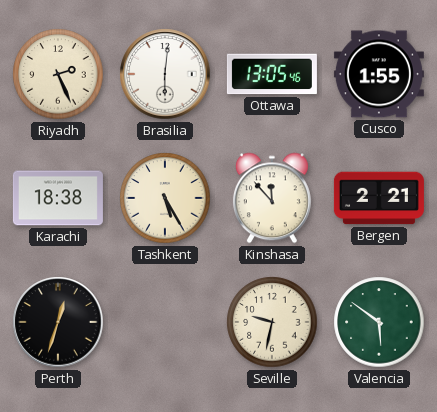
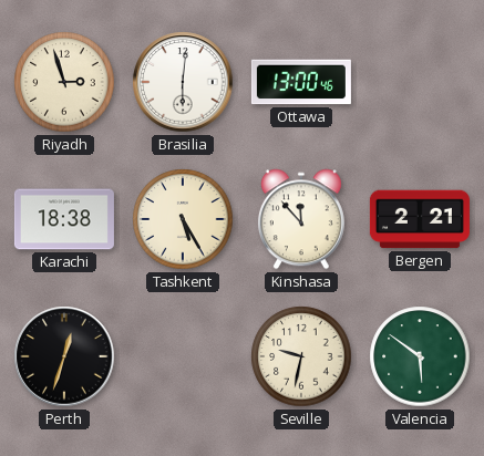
Riyadh: 2:26 -> 2:57
Ottawa: 13:05 -> 13:00
Cusco: 1:55 -> none
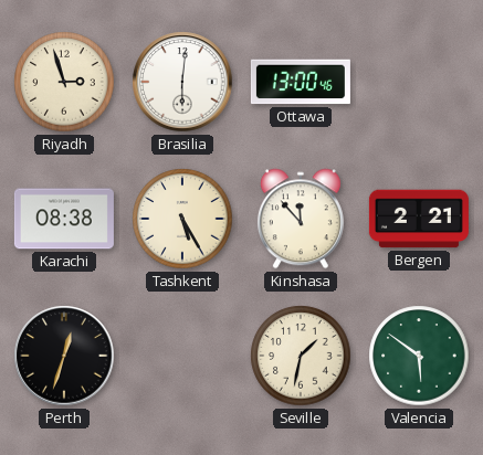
Karachi: 18:38 -> 08:38
Seville: 9:32 -> 1:32
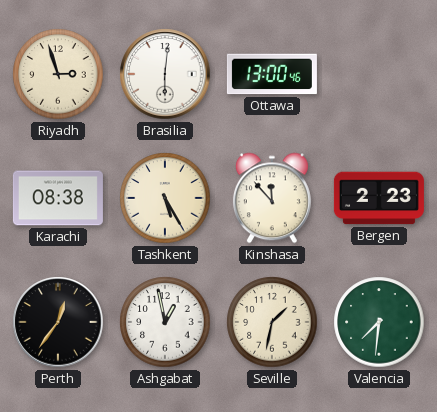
Bergen: 2:21 -> 2:23
Perth: 12:33 -> 12:36
Ashgabat: none -> 12:58
Valencia: 5:51 -> 7:31
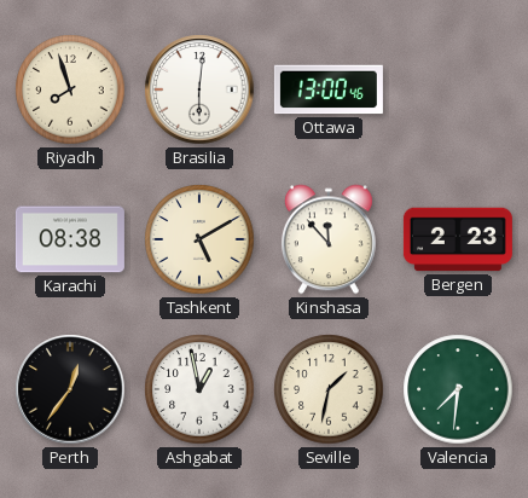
Riyadh: 2:57 -> 7:57
Tashkent: 5:25 -> 5:10
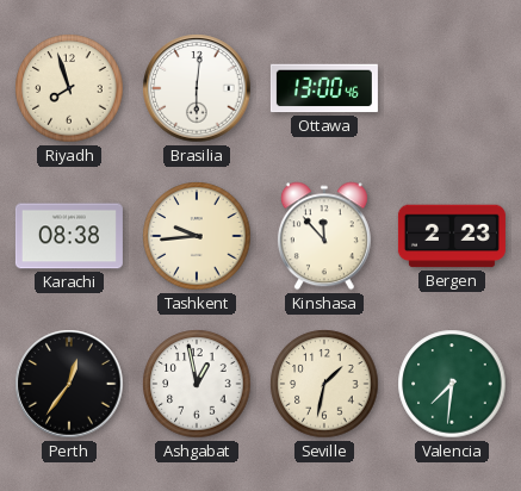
Tashkent: 5:10 -> 9:44
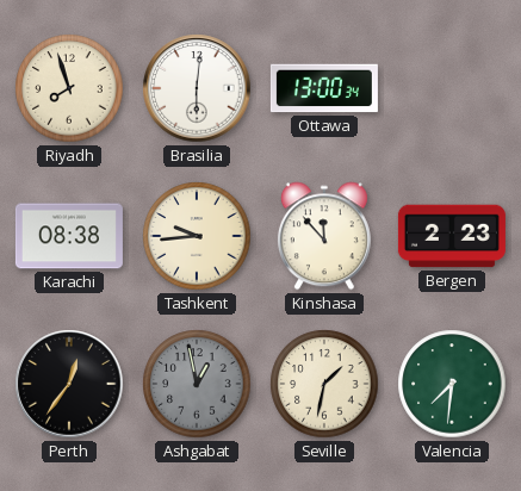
Ottawa: 13:00:46 -> 13:00:34
Ashgabat dial: white -> grey
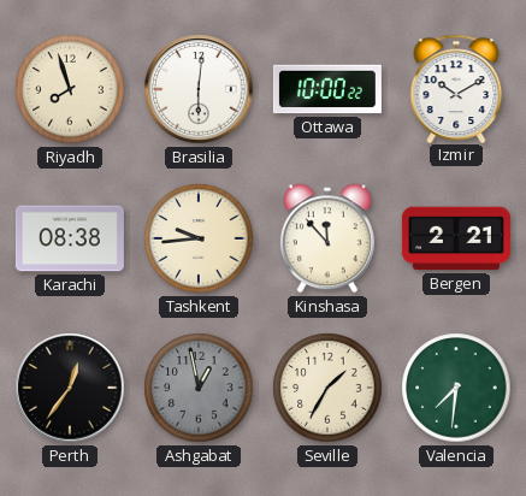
Ottawa: 13:00 -> 10:00
Izmir: none -> 10:10
Bergen: 2:23 -> 2:21
Seville: 1:32 -> 1:35
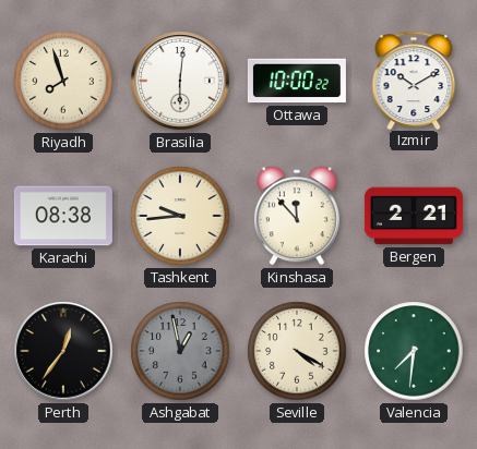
Seville: 1:35 -> 4:20
